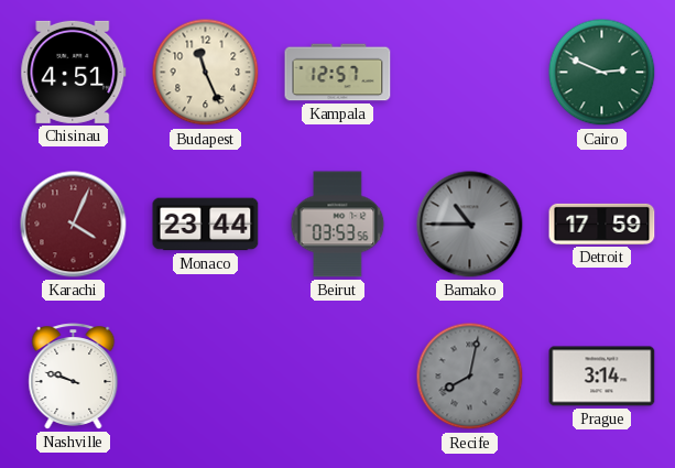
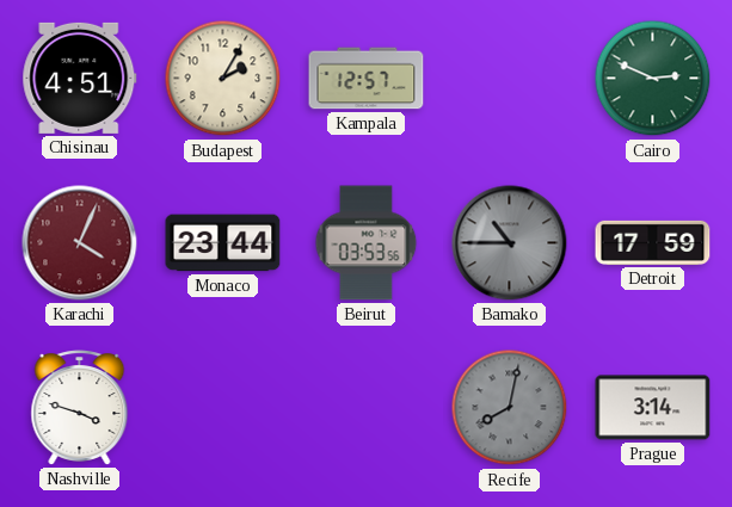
Budapest: 11:26 -> 2:05
Nashville: 9:48 -> 3:48
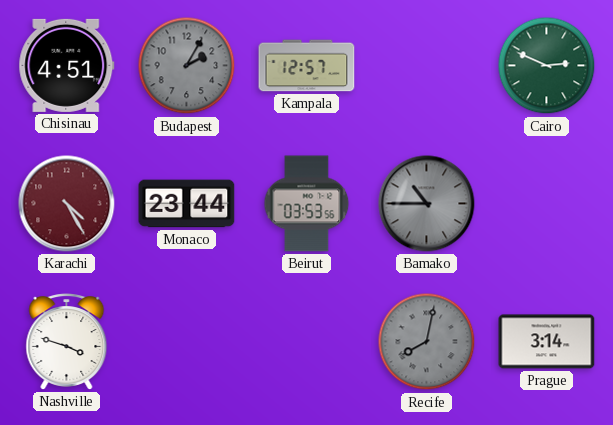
Budapest dial: cream -> grey
Karachi: 4:04 -> 4:25
Detroit: 17:59 -> none
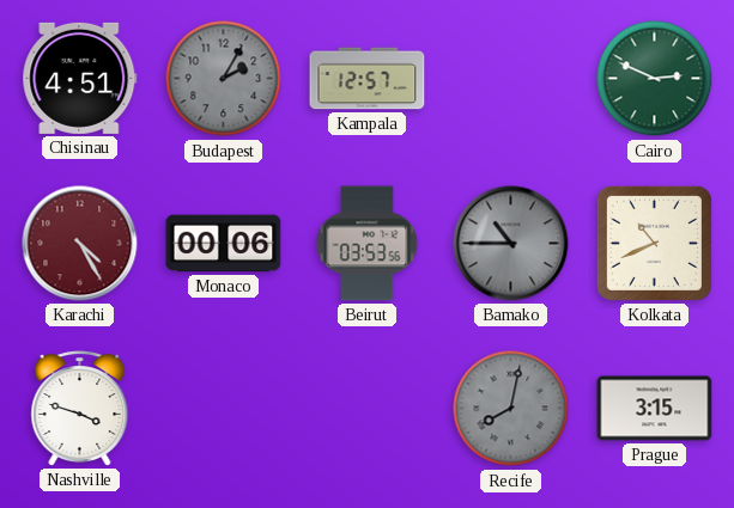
Monaco: 23:44 -> 00:06
Kolkata: none -> 10:41
Prague: 3:14 -> 3:15
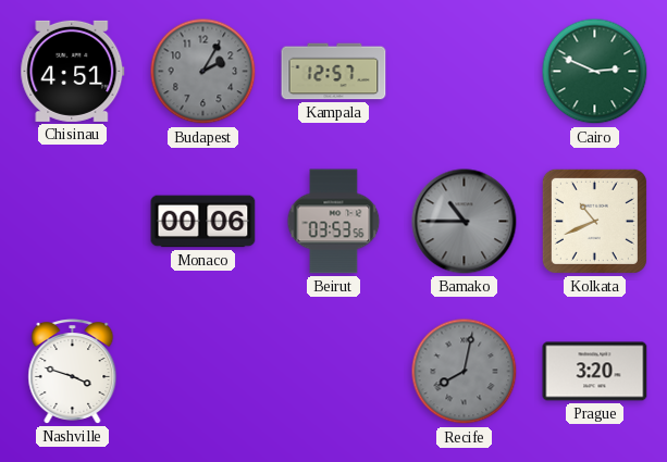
Karachi: 4:25 -> none
Prague: 3:15 -> 3:20
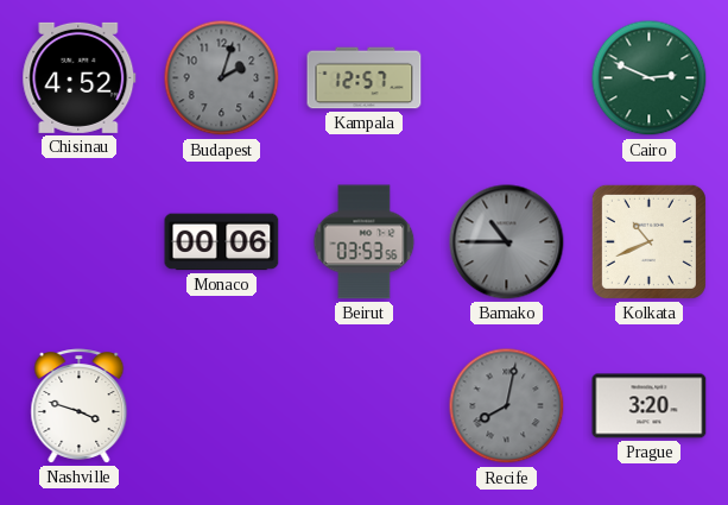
Chisinau: 4:51 -> 4:52
Budapest: 2:05 -> 2:03
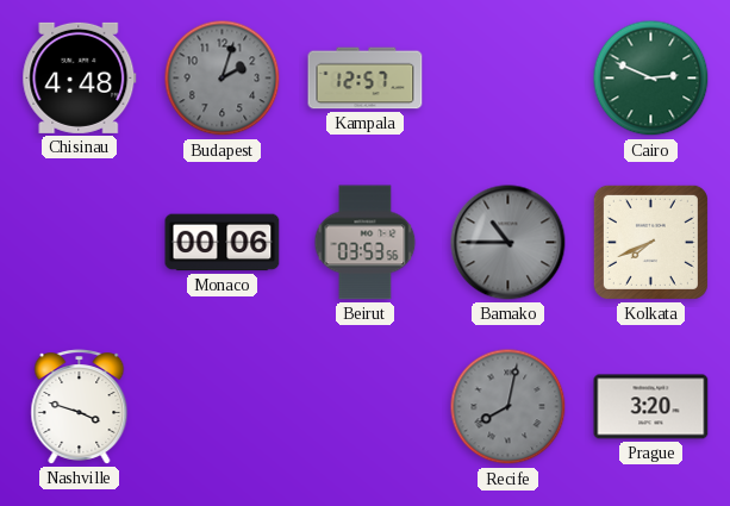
Chisinau: 4:52 -> 4:48
Kolkata: 10:41 -> 7:41
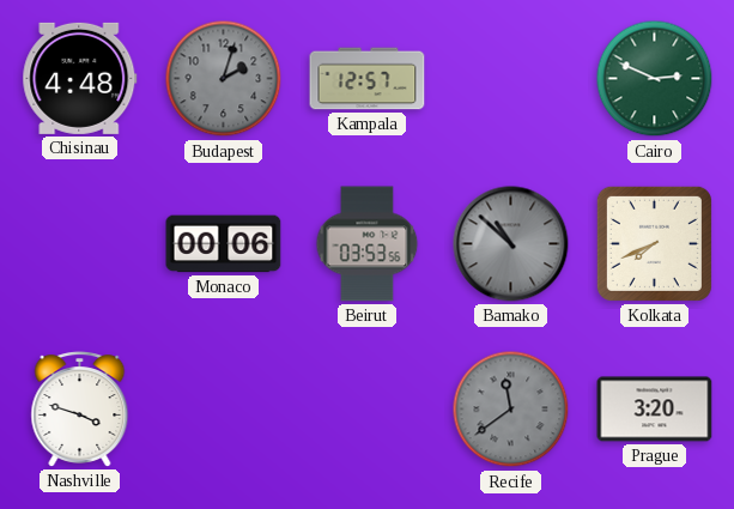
Bamako: 10:45 -> 10:52
Recife: 8:02 -> 11:39
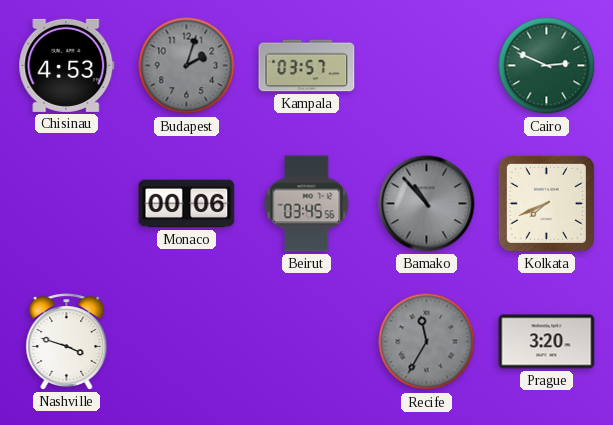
Chisinau: 4:48 -> 4:53
Kampala: 12:57 -> 03:57
Beirut: 03:53 -> 03:45
Bamako: 10:52 -> 10:53
Recife: 11:39 -> 11:35
